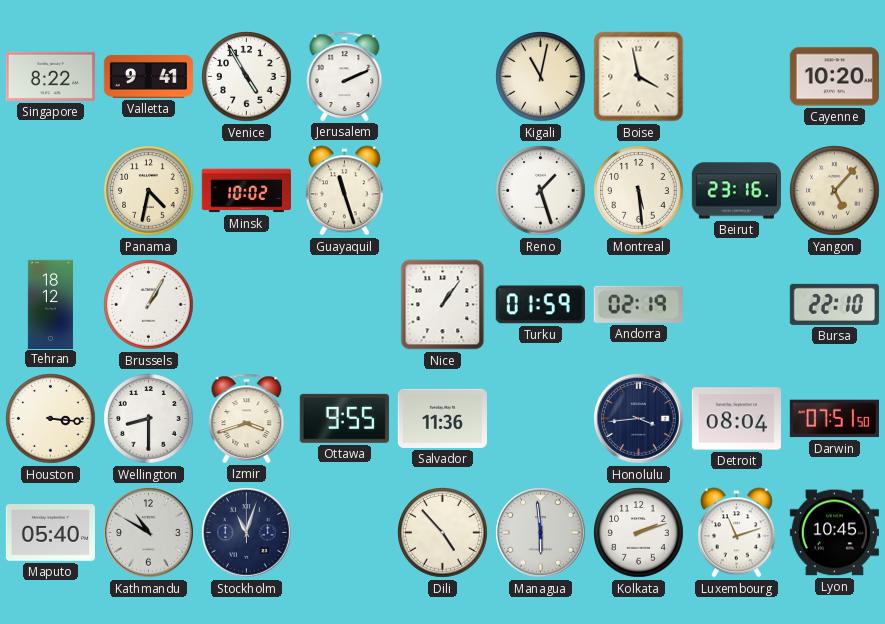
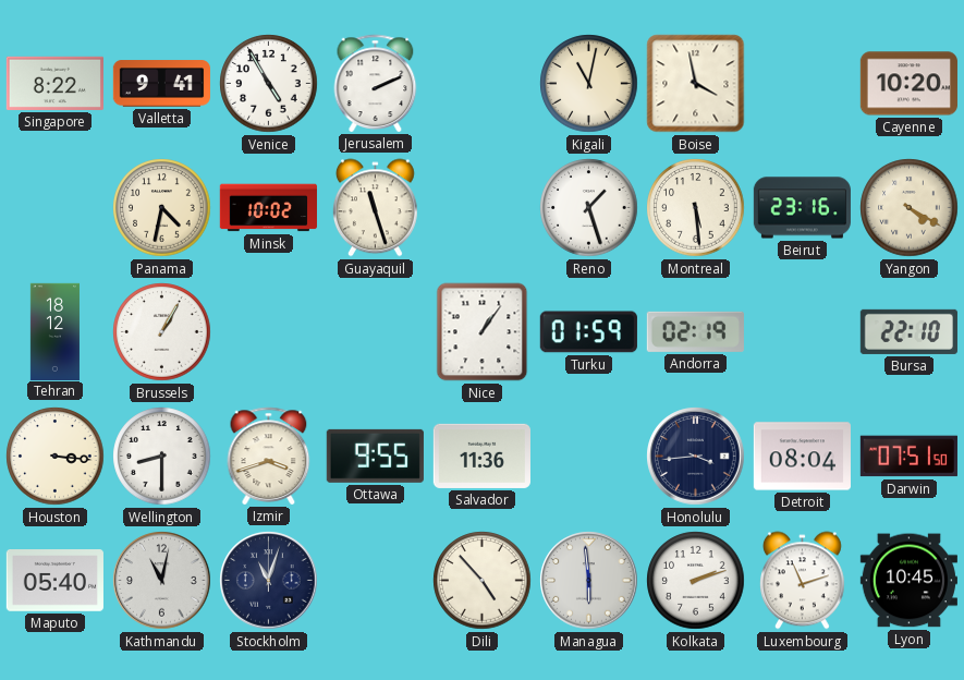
Yangon: 5:07 -> 4:20
Kathmandu: 10:50 -> 11:02
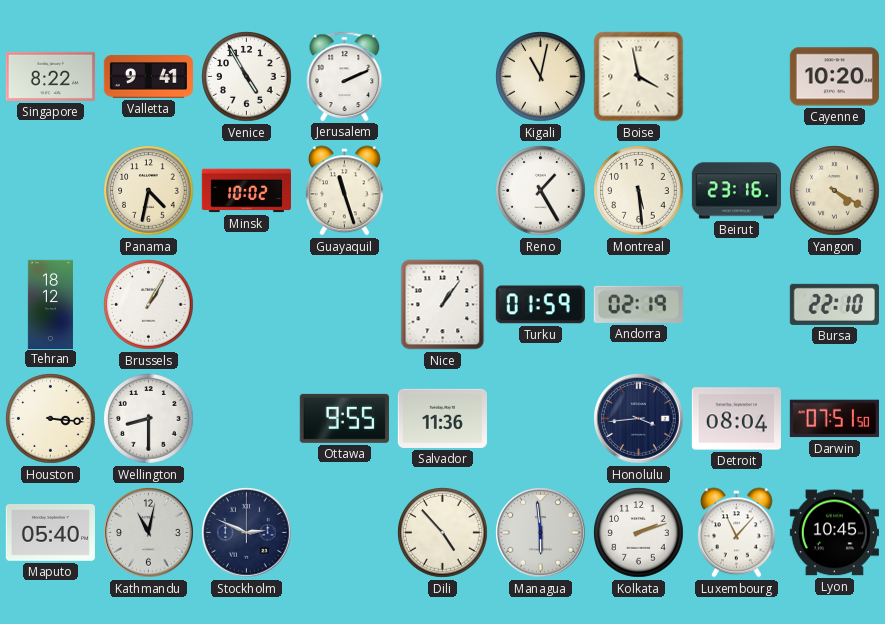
Reno: 1:27 -> 1:25
Izmir: 3:42 -> none
Stockholm: 11:03 -> 2:49
Luxembourg: 11:12 -> 11:07
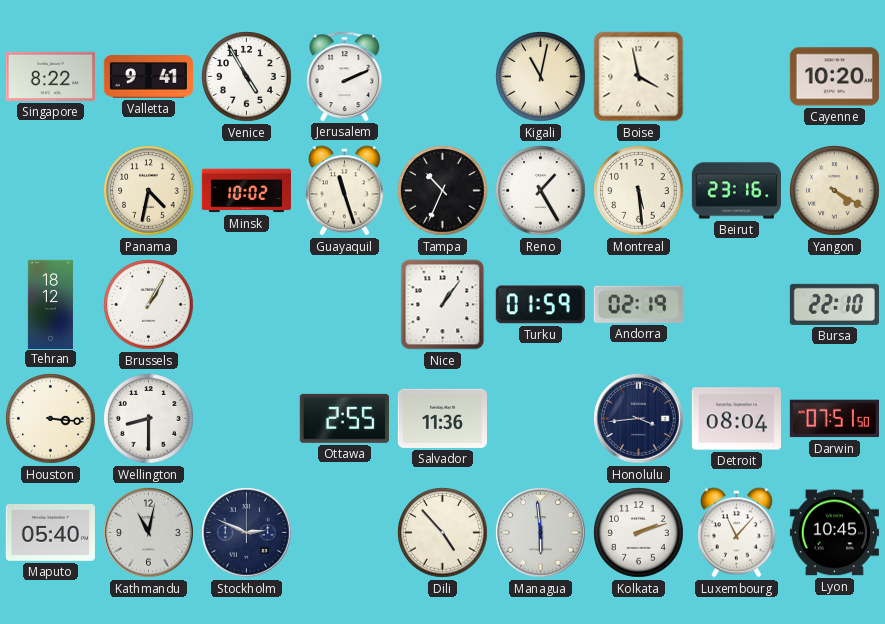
Tampa: none -> 10:34
Ottawa: 9:55 -> 2:55
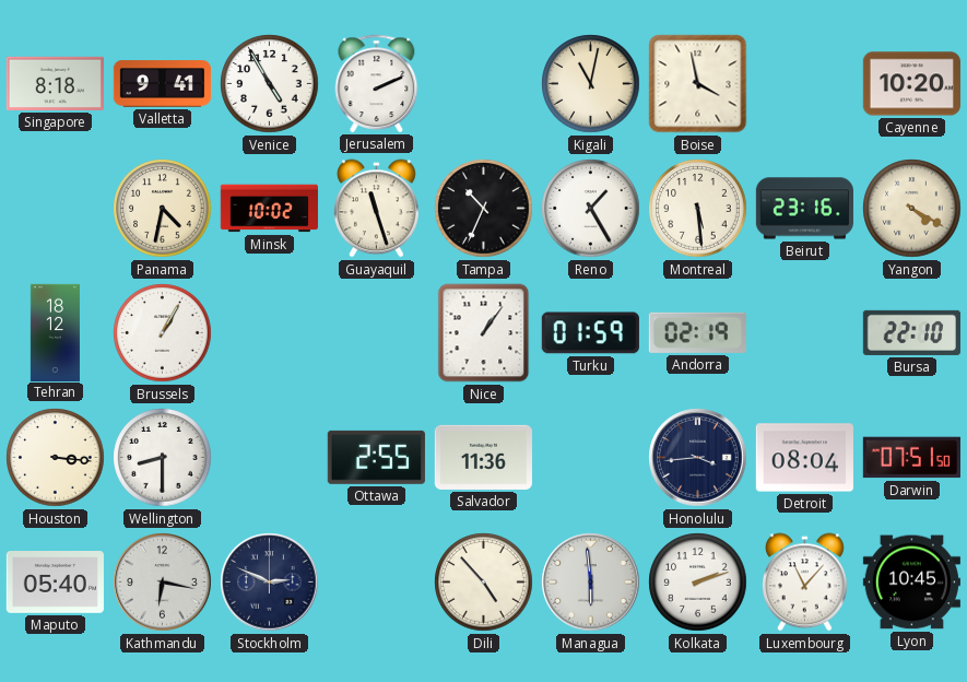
Singapore: 8:22 -> 8:18
Kathmandu: 11:02 -> 6:17
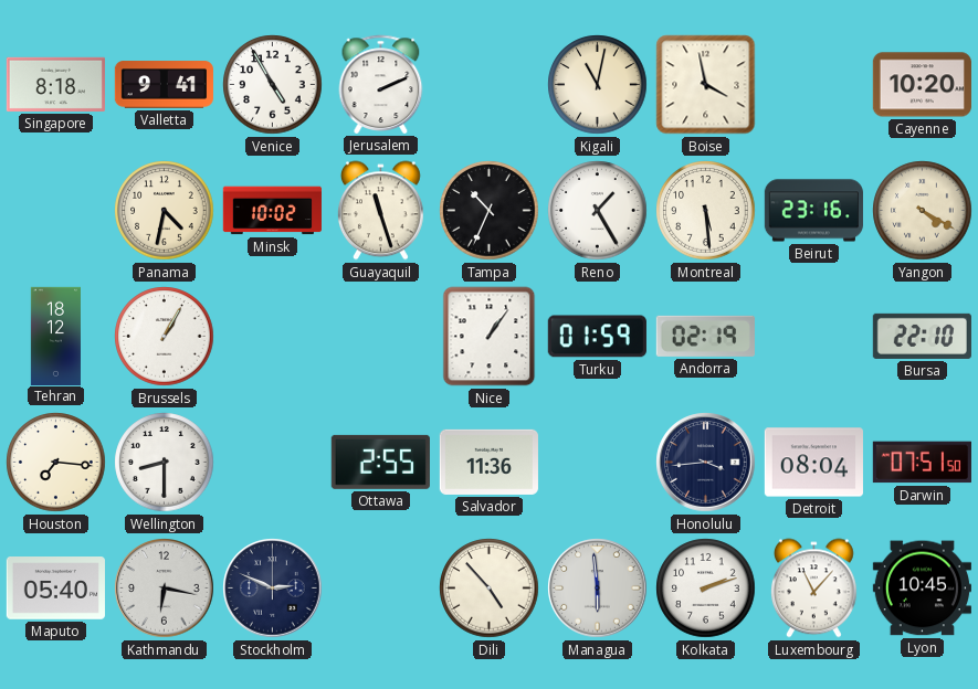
Houston: 3:16 -> 7:16
